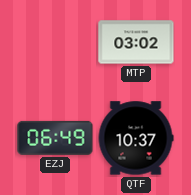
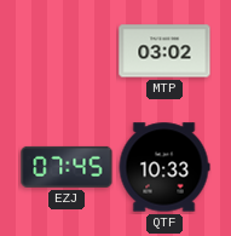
EZJ: 06:49 -> 07:45
QTF: 10:37 -> 10:33
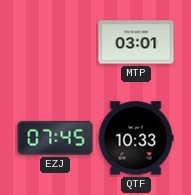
MTP: 03:02 -> 03:01
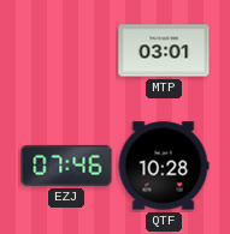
EZJ: 07:45 -> 07:46
QTF: 10:33 -> 10:28
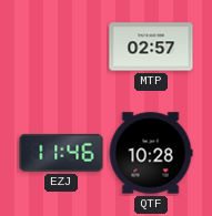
MTP: 03:01 -> 02:57
EZJ: 07:46 -> 11:46
